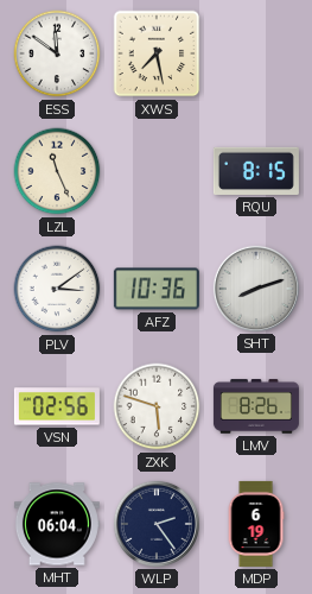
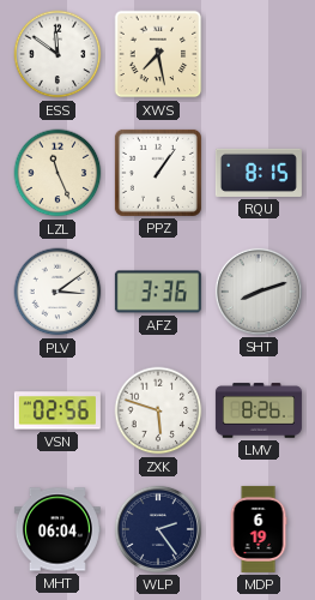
PPZ: none -> 1:06
AFZ: 10:36 -> 3:36
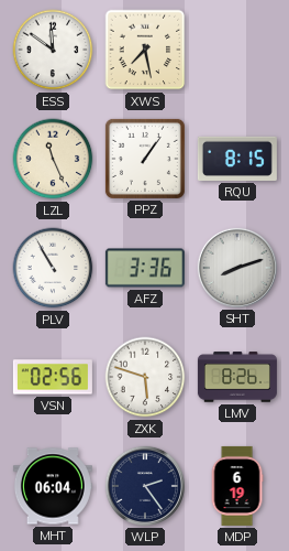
PLV: 3:09 -> 10:55
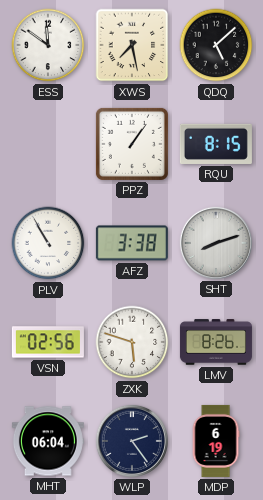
QDQ: none -> 5:08
LZL: 11:26 -> none
AFZ: 3:36 -> 3:38
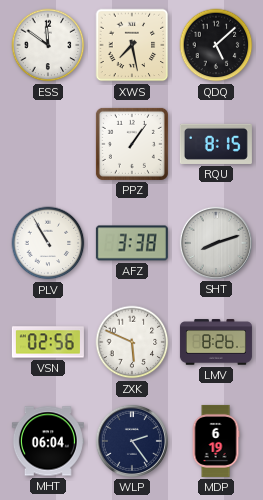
ZXK: 5:48 -> 5:49
